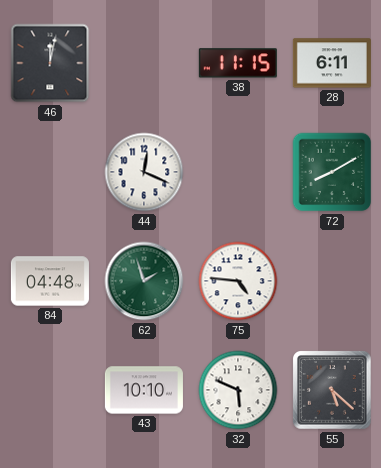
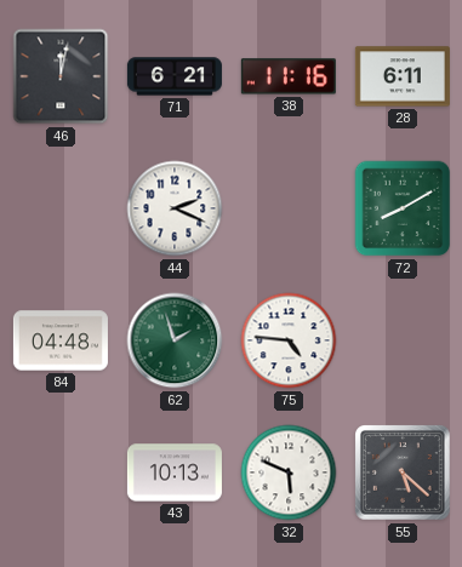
71: none -> 6:21
38: 11:15 -> 11:16
44: 12:19 -> 2:19
43: 10:10 -> 10:13
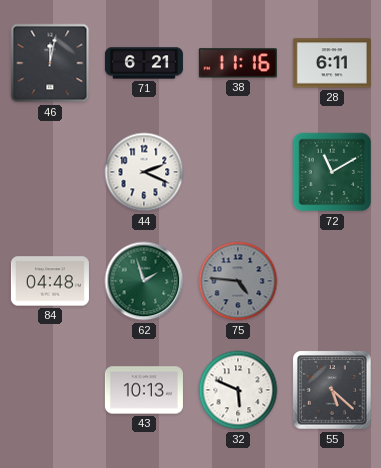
72: 8:10 -> 11:10
75 dial: white -> grey
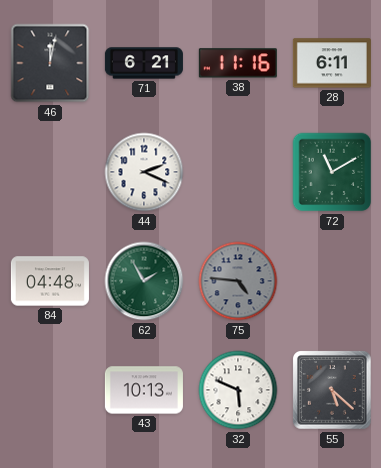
62: 1:57 -> 1:55
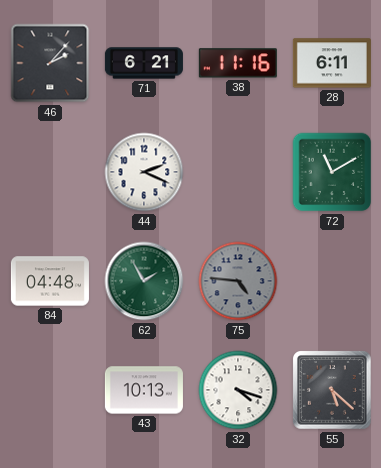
46: 12:02 -> 2:07
32: 5:49 -> 4:18
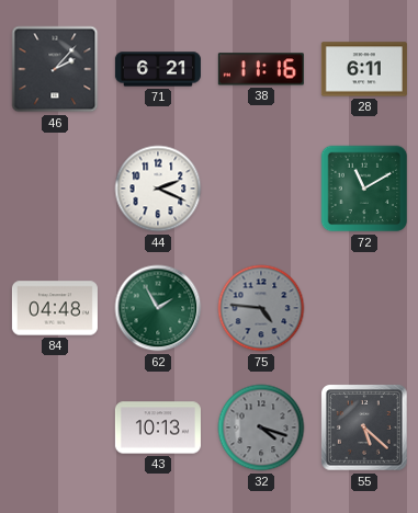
32 dial: white -> grey
